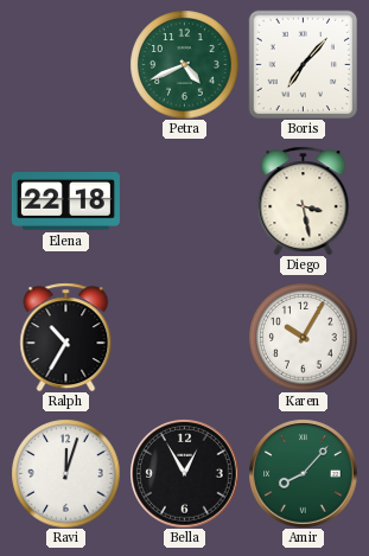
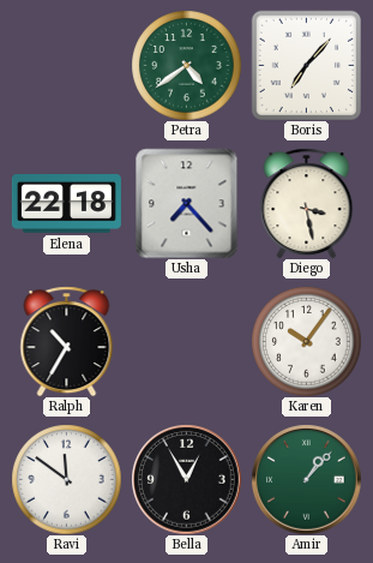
Petra: 4:41 -> 4:39
Usha: none -> 7:23
Karen: 10:05 -> 10:06
Ravi: 12:03 -> 11:51
Amir: 8:07 -> 1:07
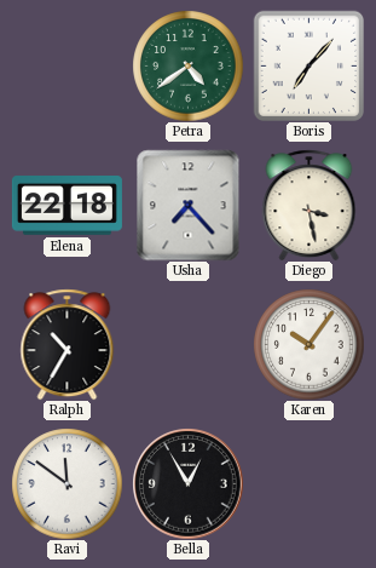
Amir: 1:07 -> none
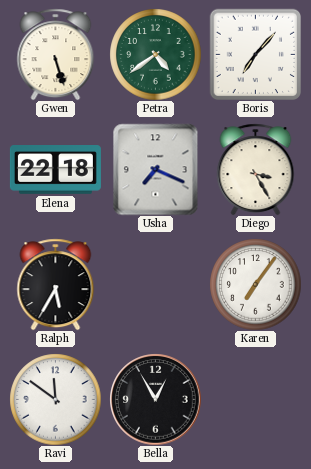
Gwen: none -> 5:27
Usha: 7:23 -> 7:19
Diego: 3:28 -> 3:25
Ralph: 10:35 -> 5:35
Karen: 10:06 -> 7:06
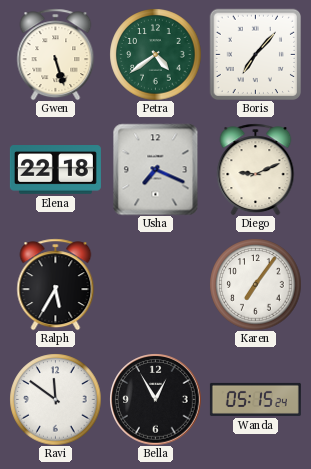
Diego: 3:25 -> 9:11
Wanda: none -> 05:15
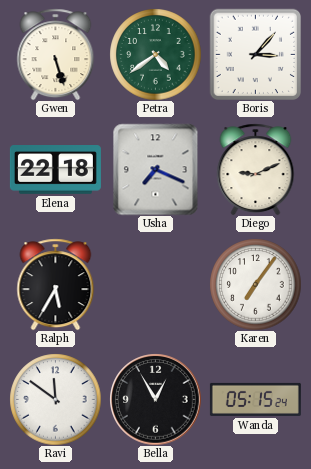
Boris: 7:07 -> 3:07
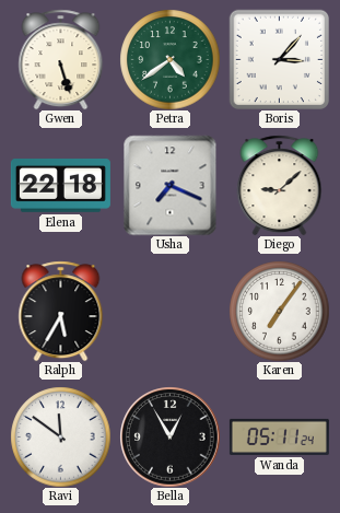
Diego: 9:11 -> 9:08
Wanda: 05:15 -> 05:11
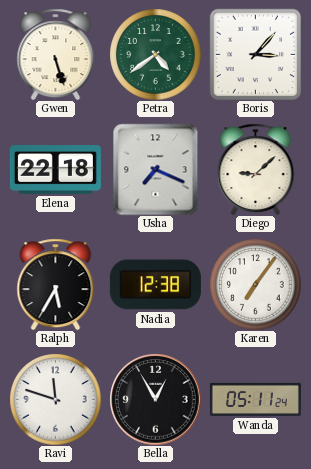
Nadia: none -> 12:38
Ravi: 11:51 -> 11:48
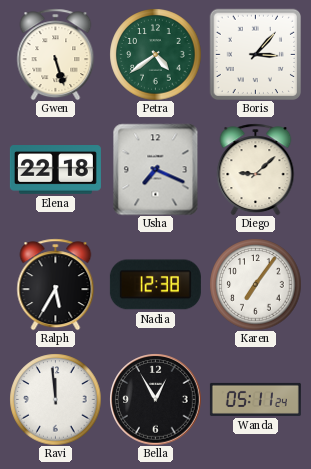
Ravi: 11:48 -> 11:59
